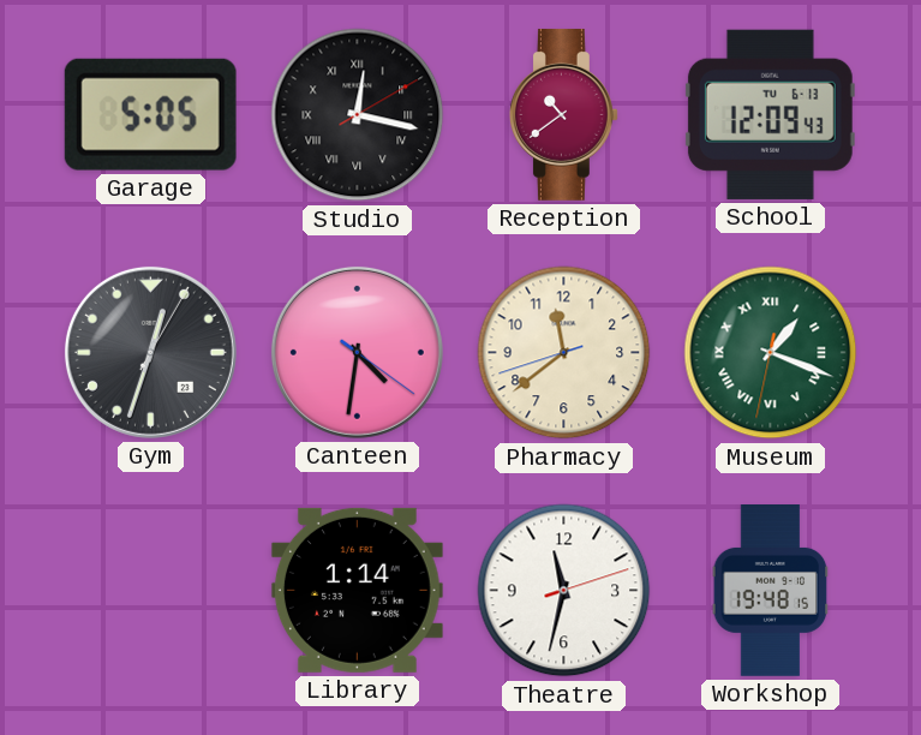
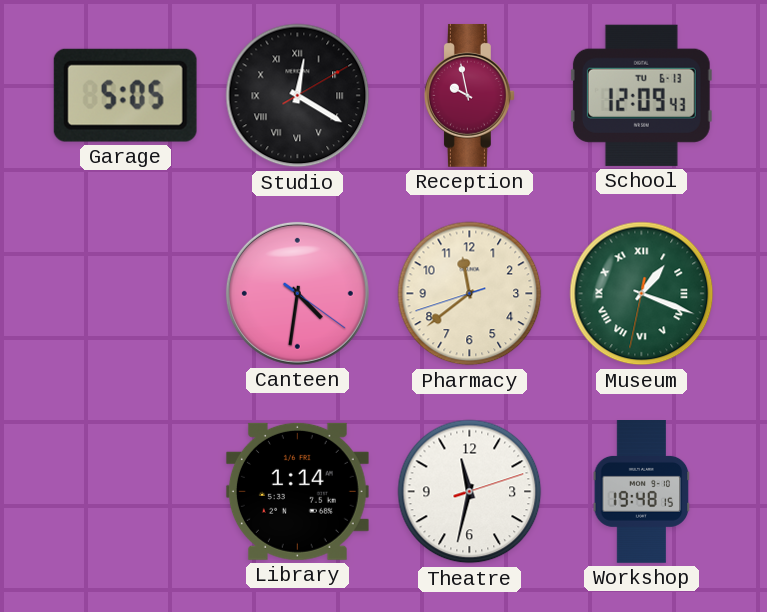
Studio: 12:17 -> 12:20
Reception: 10:39 -> 9:58
Gym: 12:33 -> none
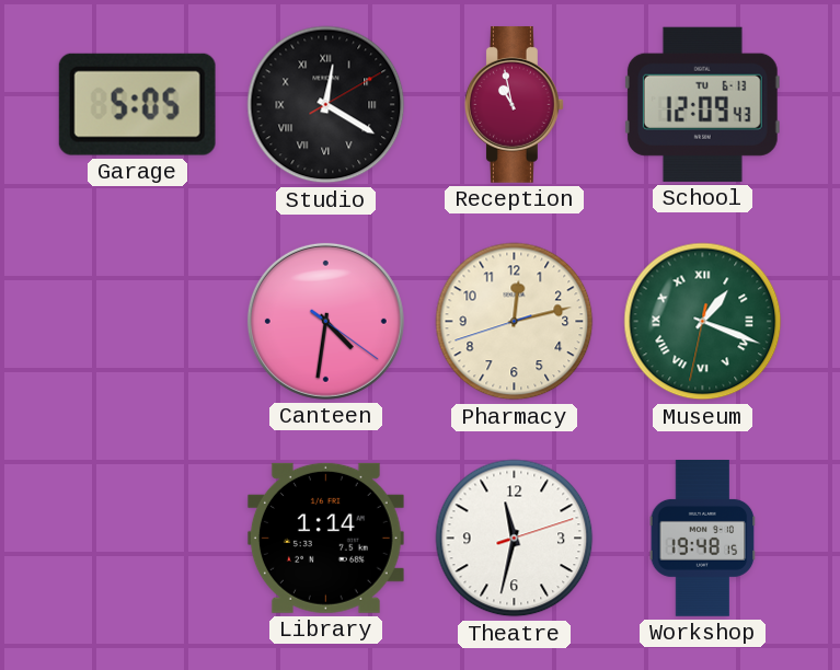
Reception: 9:58 -> 10:58
Pharmacy: 11:38 -> 12:12
